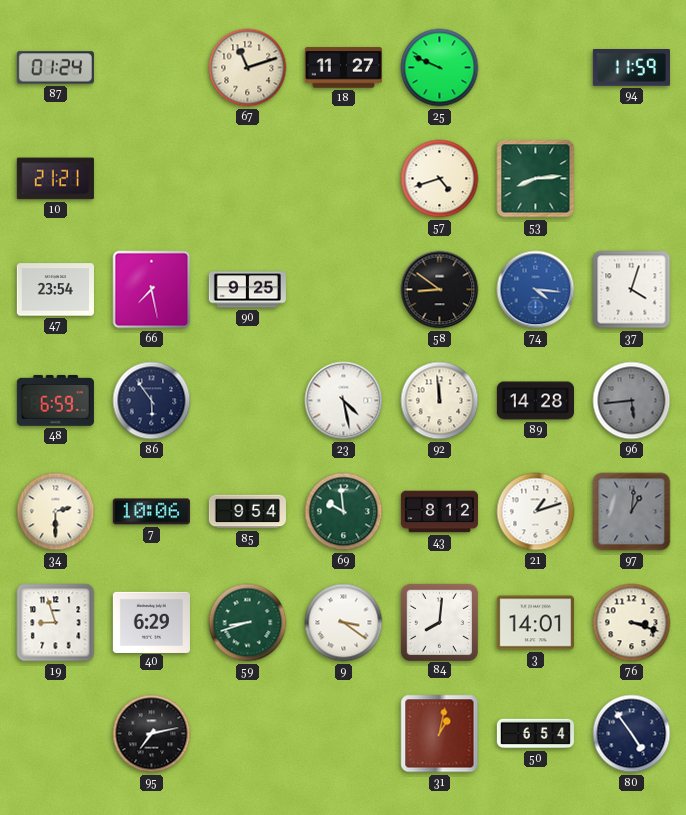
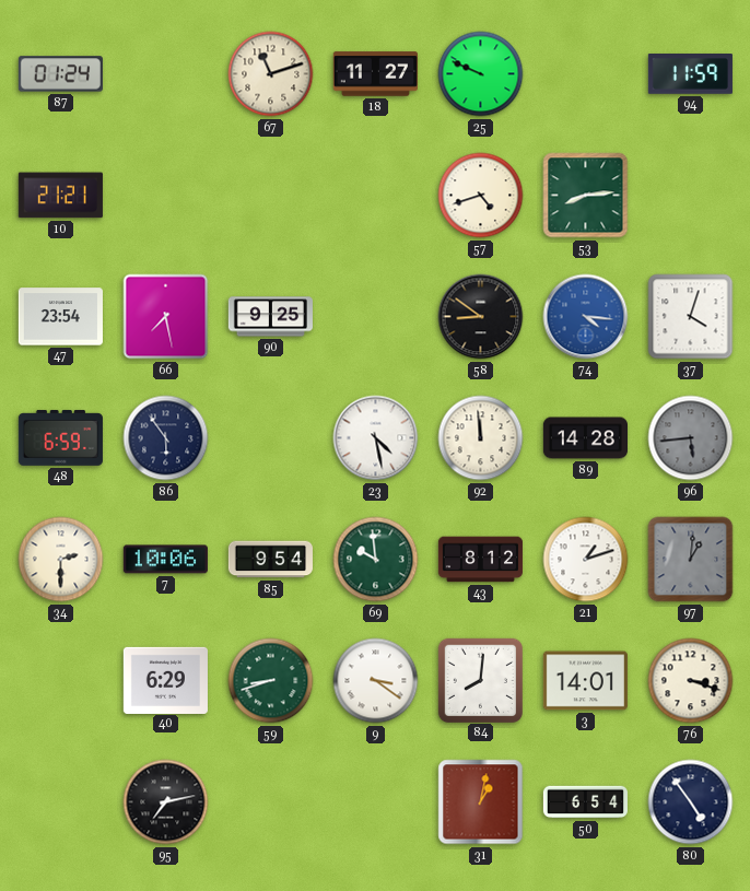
19: 8:57 -> none
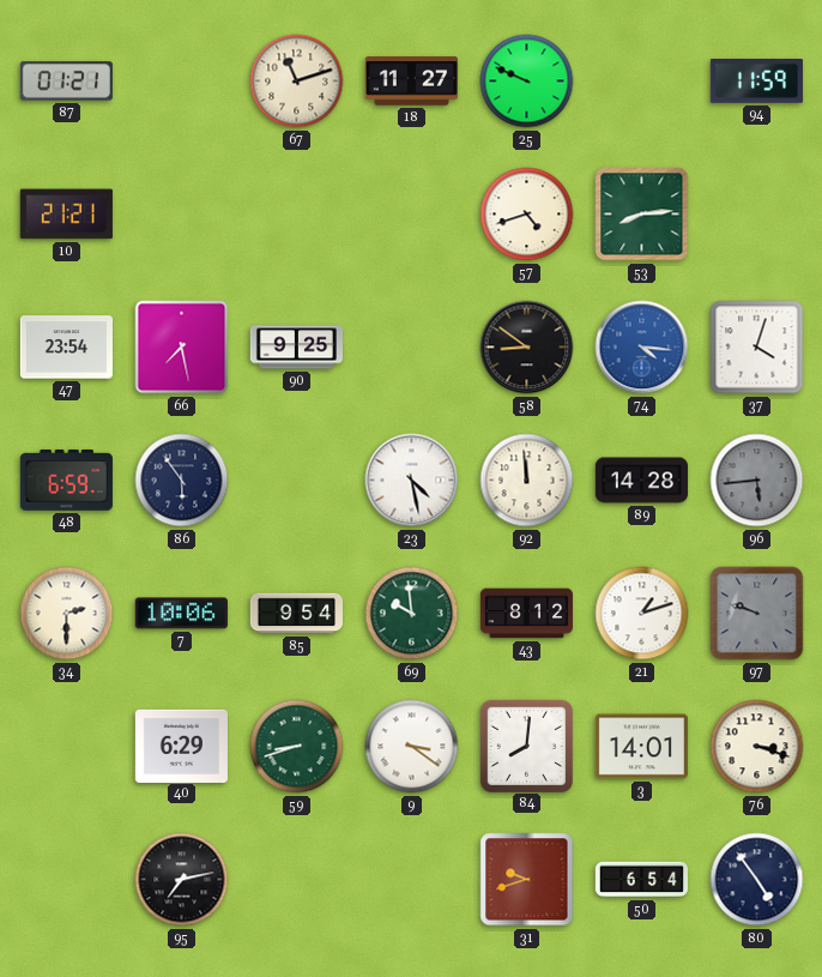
87: 01:24 -> 01:21
97: 1:01 -> 9:48
31: 1:02 -> 9:42
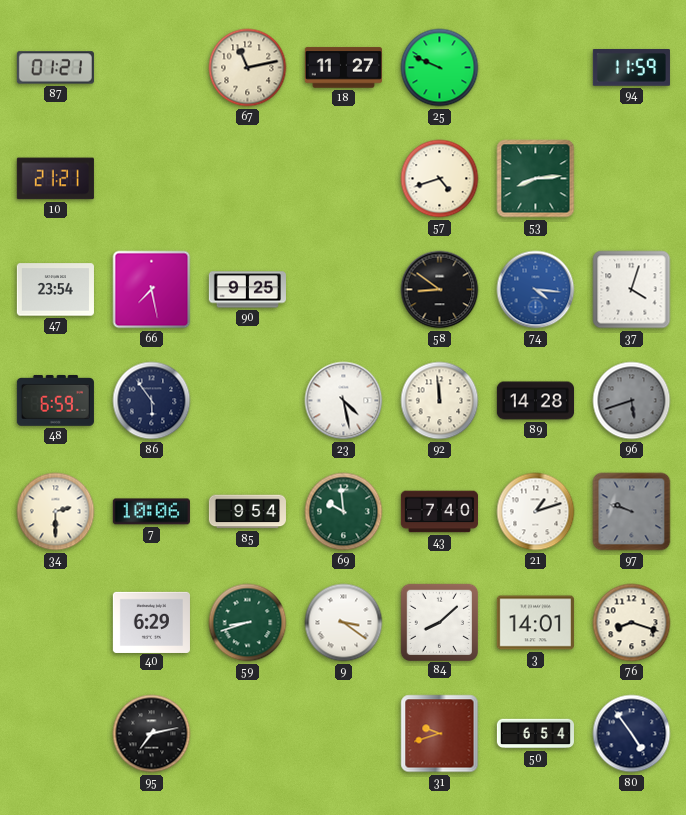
67: 11:12 -> 11:13
96: 5:44 -> 5:42
43: 8:12 -> 7:40
84: 8:01 -> 8:08
76: 3:18 -> 8:18
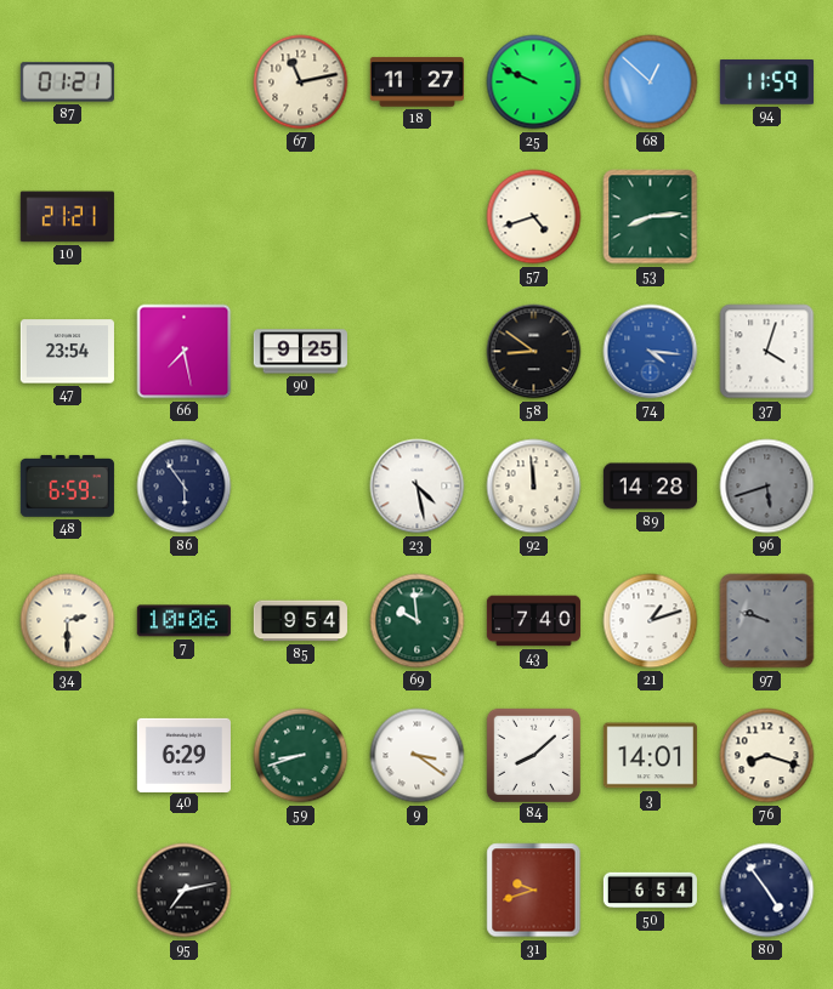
68: none -> 12:52
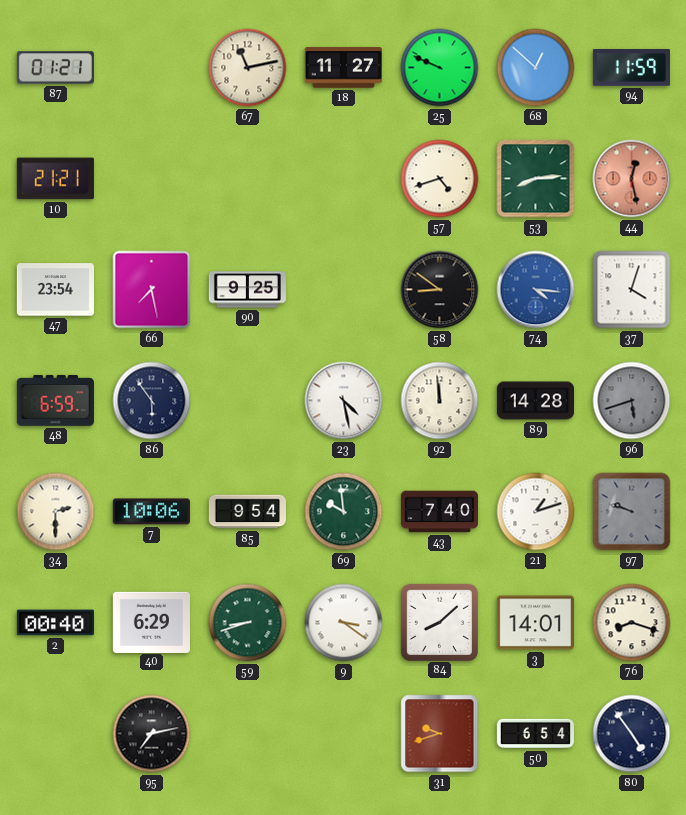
44: none -> 12:28
2: none -> 00:40
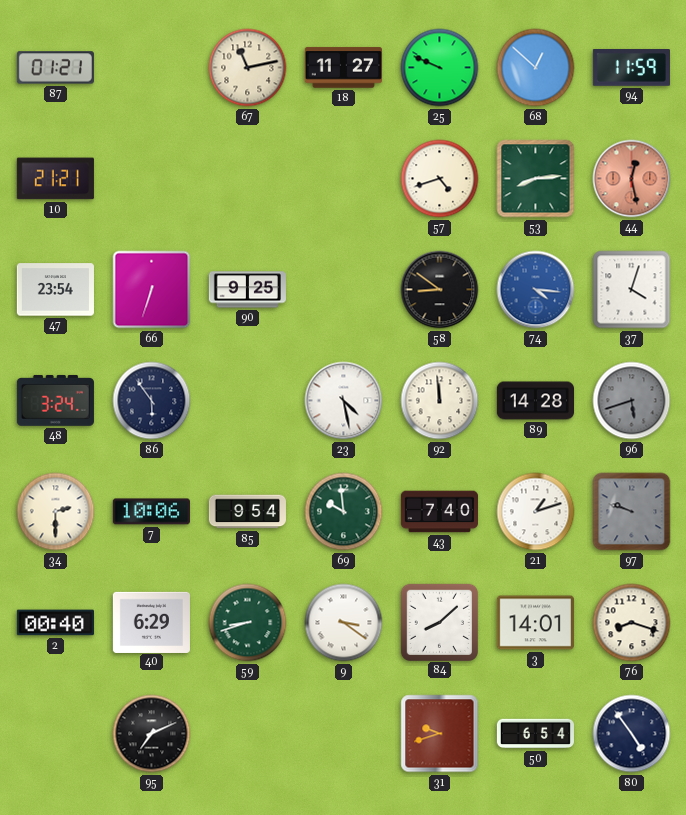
66: 7:28 -> 6:33
48: 6:59 -> 3:24
95: 7:13 -> 7:11
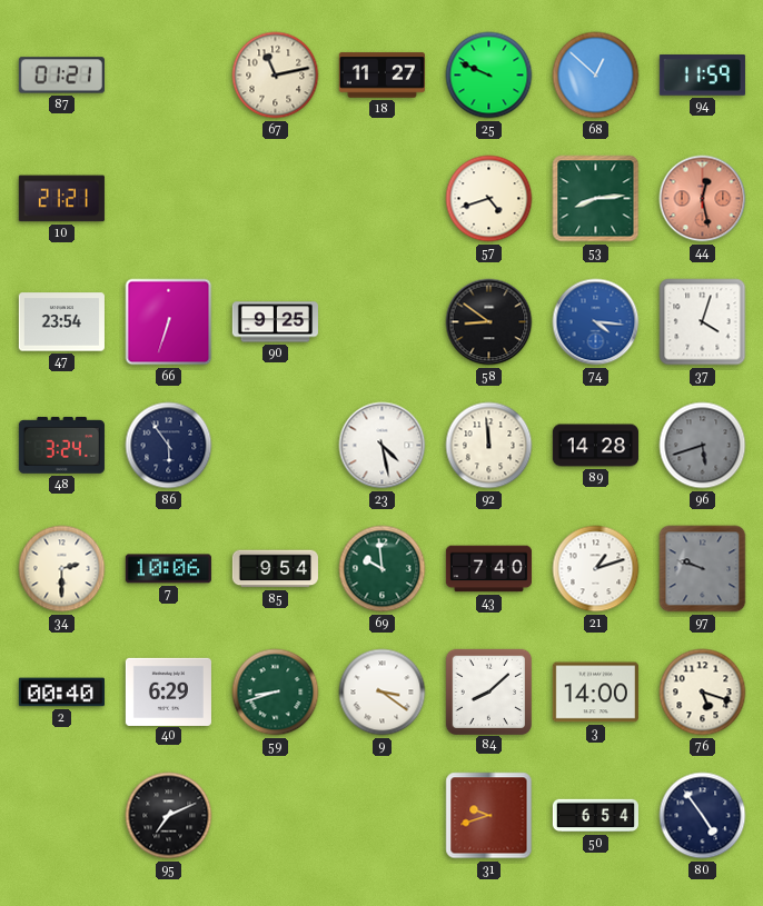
3: 14:01 -> 14:00
76: 8:18 -> 5:18
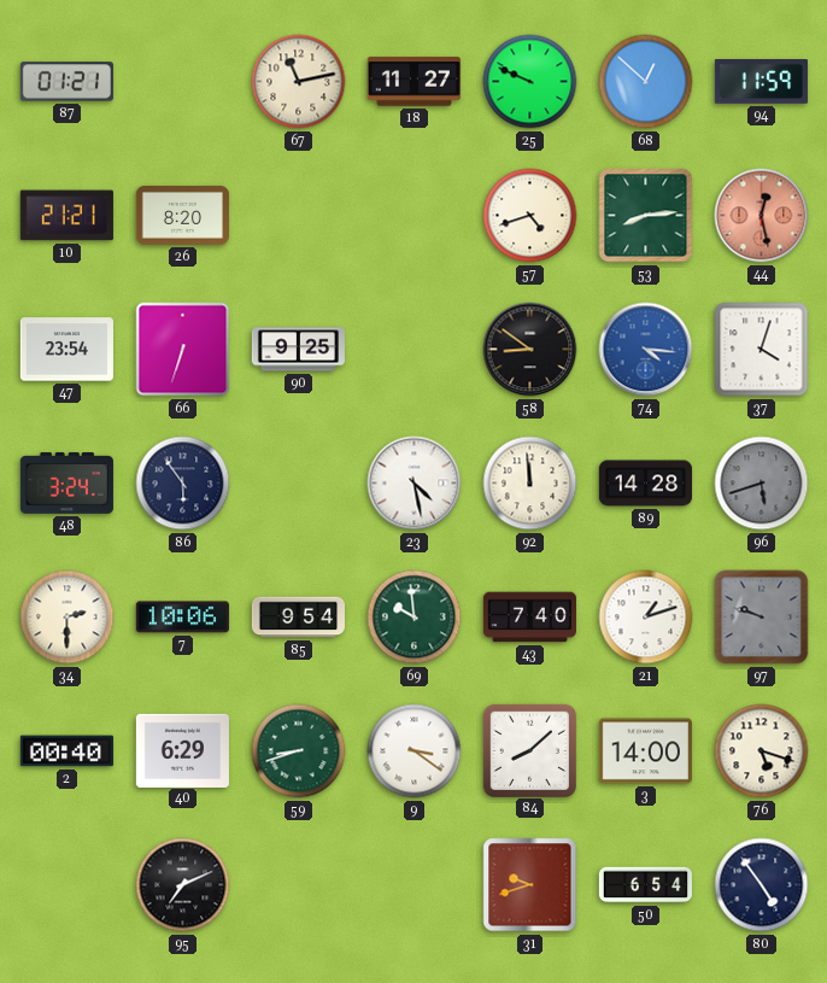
26: none -> 8:20
